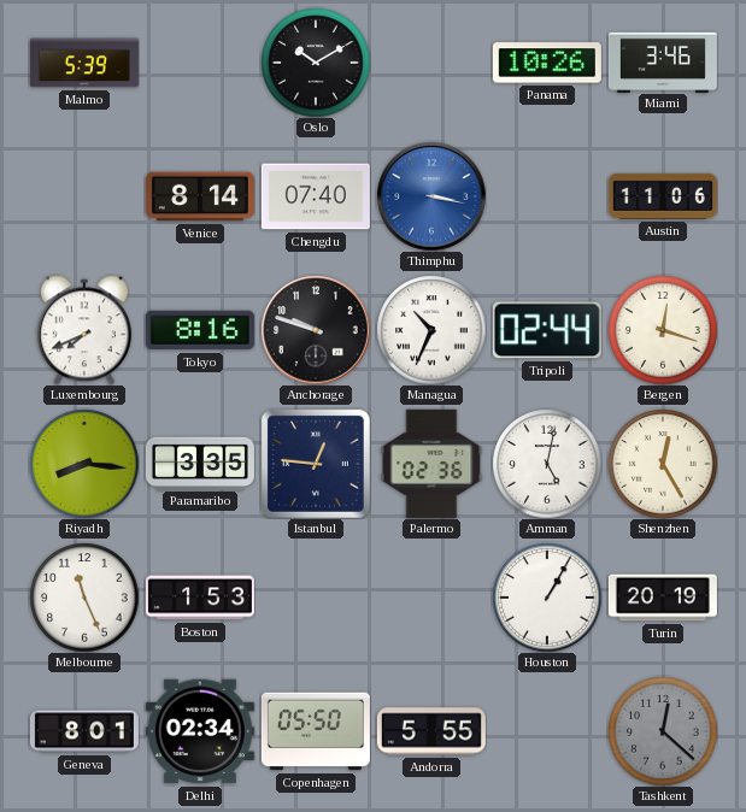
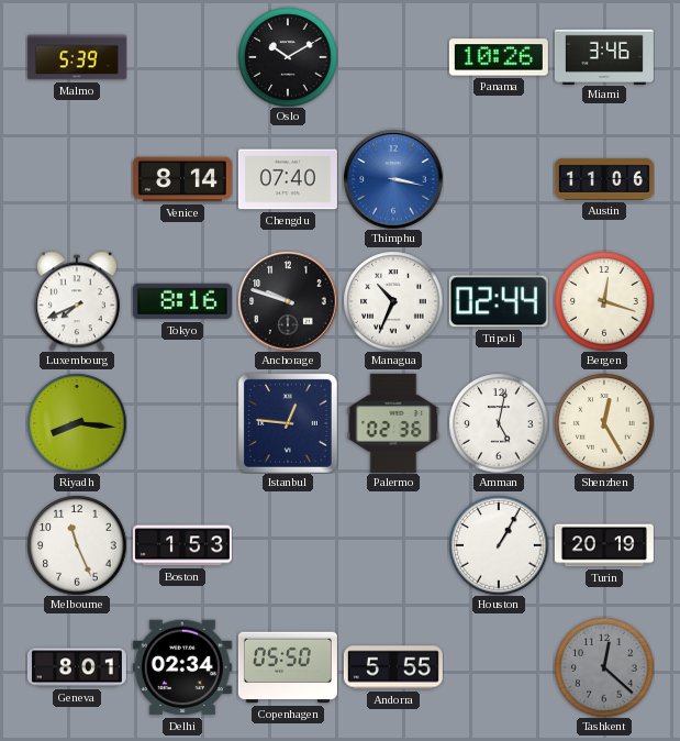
Paramaribo: 3:35 -> none
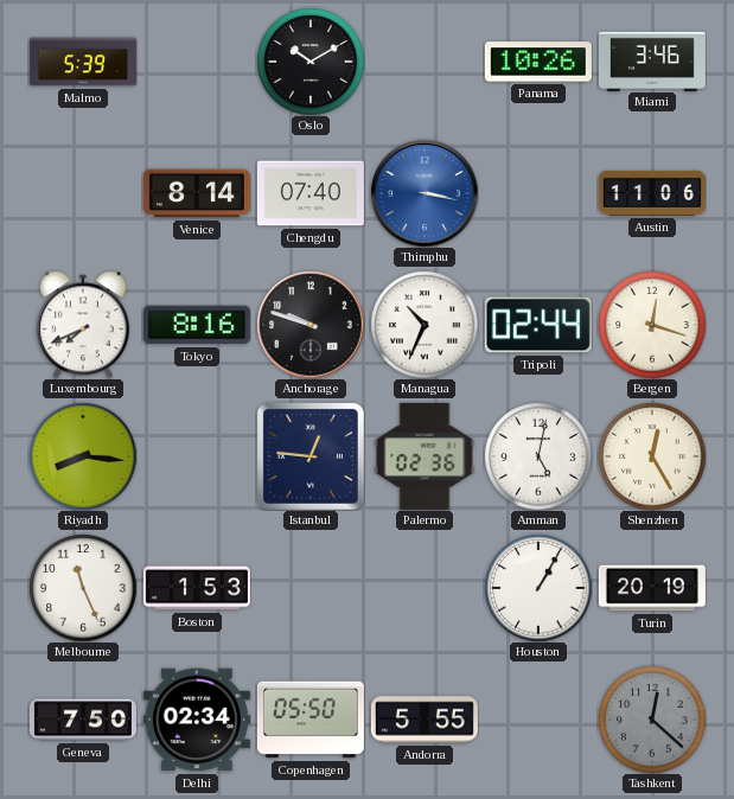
Geneva: 8:01 -> 7:50
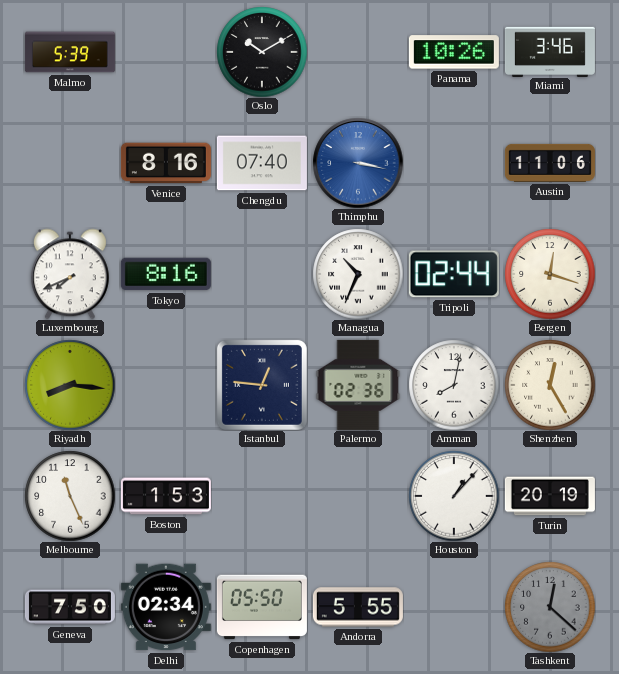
Venice: 8:14 -> 8:16
Anchorage: 9:48 -> none
Amman: 5:02 -> 8:02
Houston: 1:05 -> 1:07
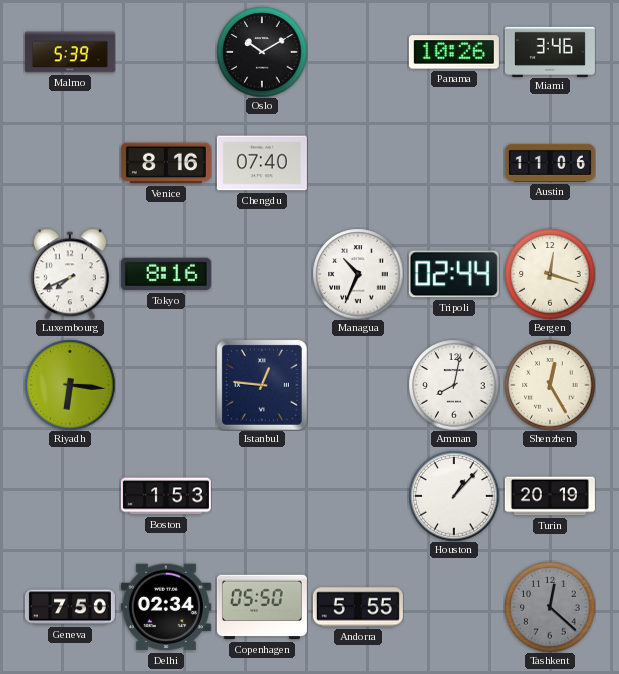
Thimphu: 3:17 -> none
Riyadh: 8:16 -> 6:16
Palermo: 02:36 -> none
Melbourne: 11:26 -> none
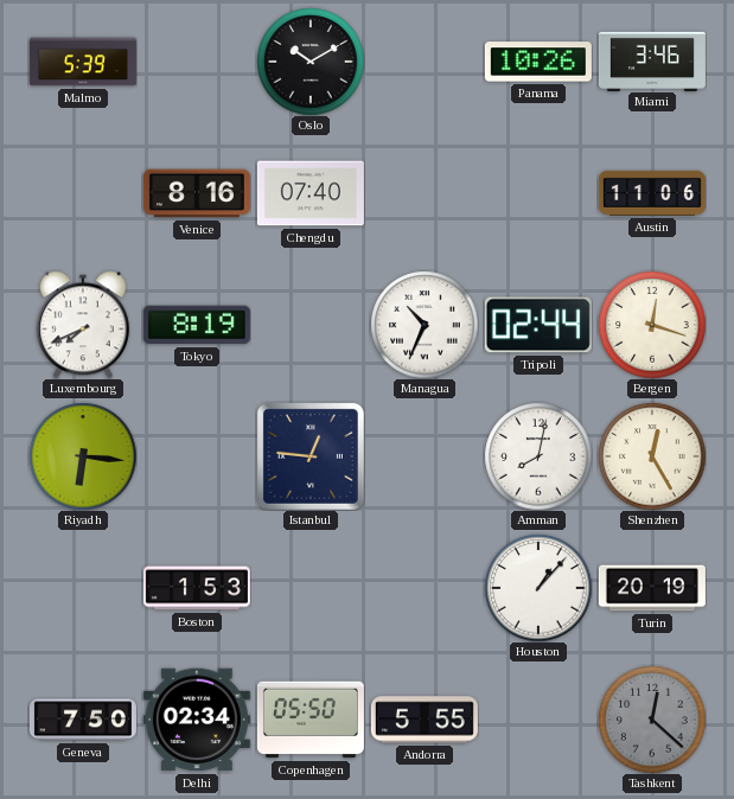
Tokyo: 8:16 -> 8:19
